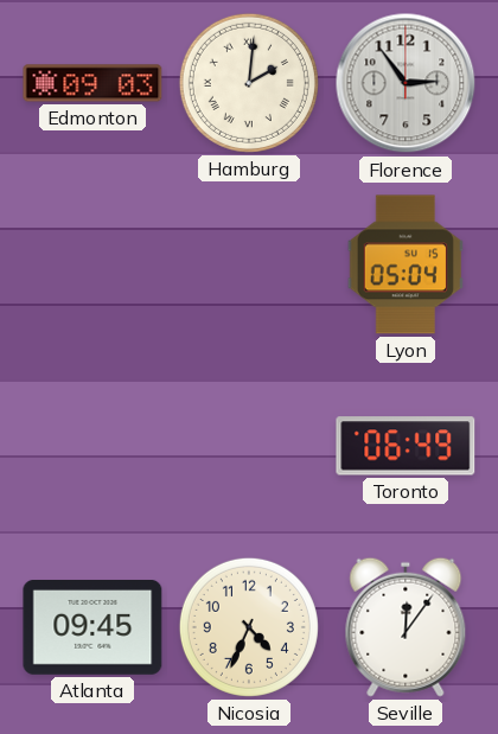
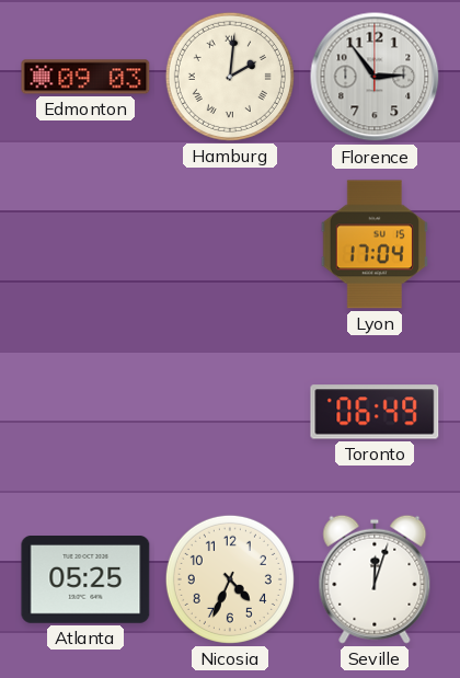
Lyon: 05:04 -> 17:04
Atlanta: 09:45 -> 05:25
Seville: 12:06 -> 12:03
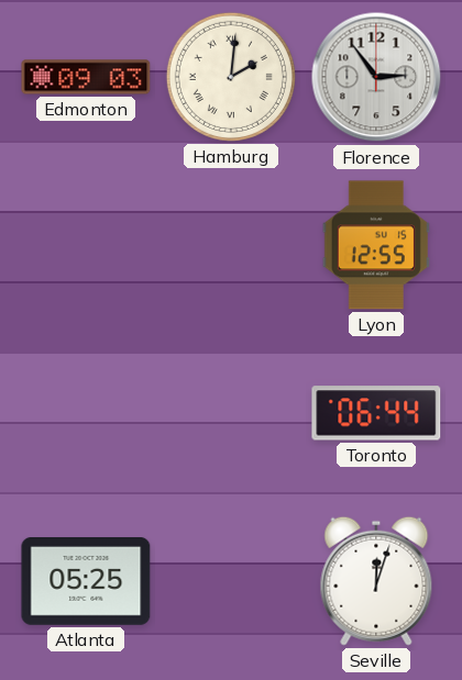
Lyon: 17:04 -> 12:55
Toronto: 06:49 -> 06:44
Nicosia: 4:34 -> none
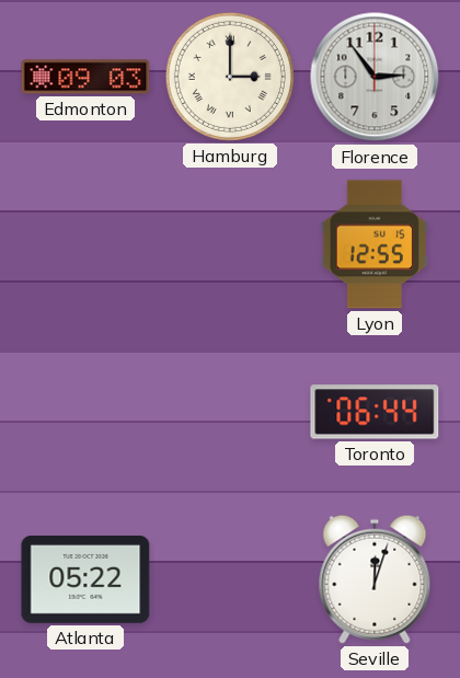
Hamburg: 2:01 -> 3:00
Atlanta: 05:25 -> 05:22
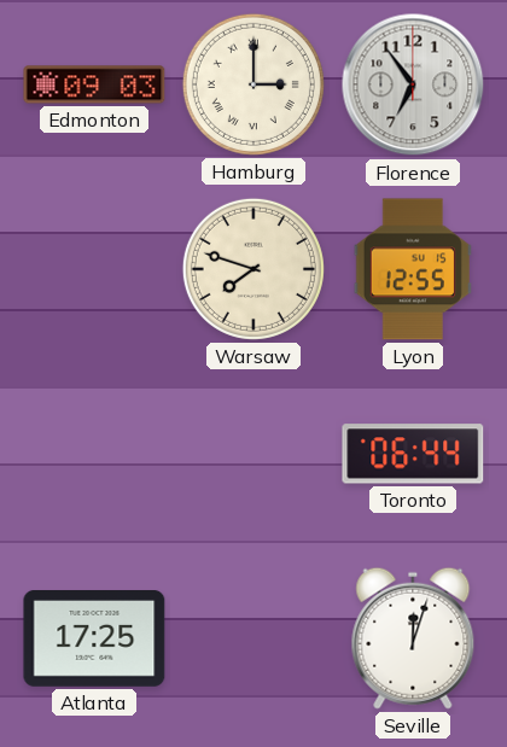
Florence: 2:54 -> 6:54
Warsaw: none -> 7:48
Atlanta: 05:22 -> 17:25
